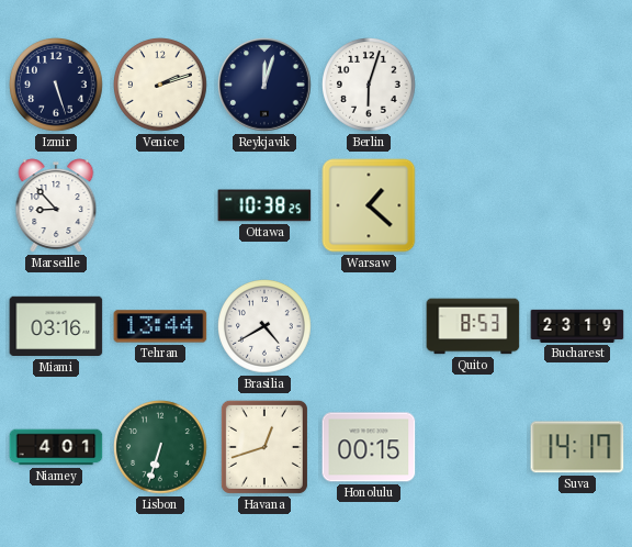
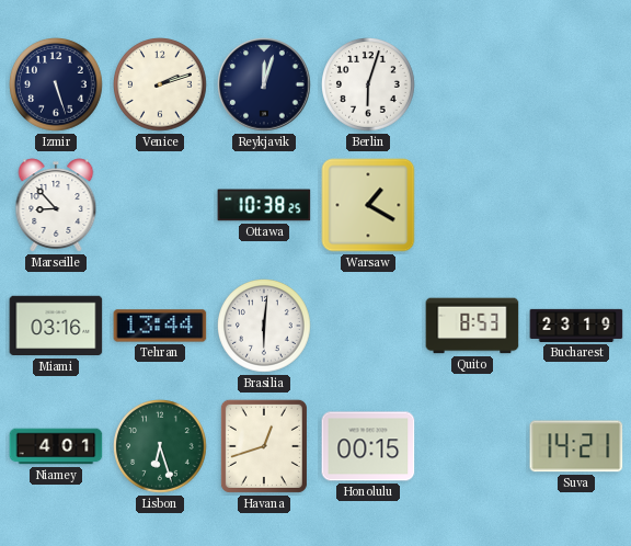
Warsaw: 1:22 -> 1:20
Brasilia: 4:40 -> 6:01
Lisbon: 6:33 -> 6:27
Suva: 14:17 -> 14:21
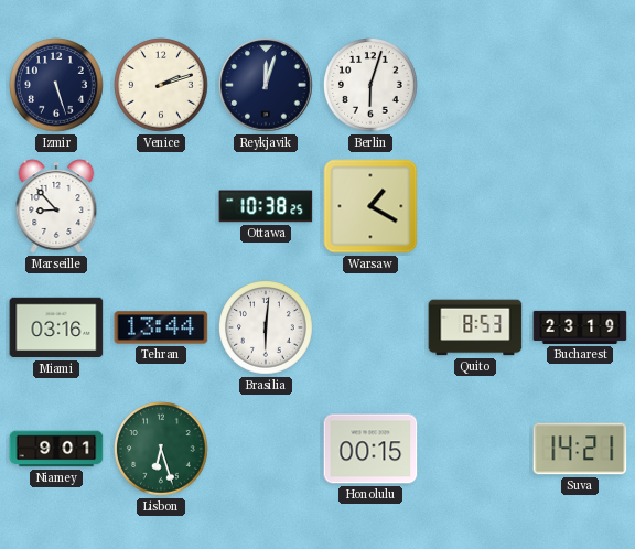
Niamey: 4:01 -> 9:01
Havana: 12:42 -> none
